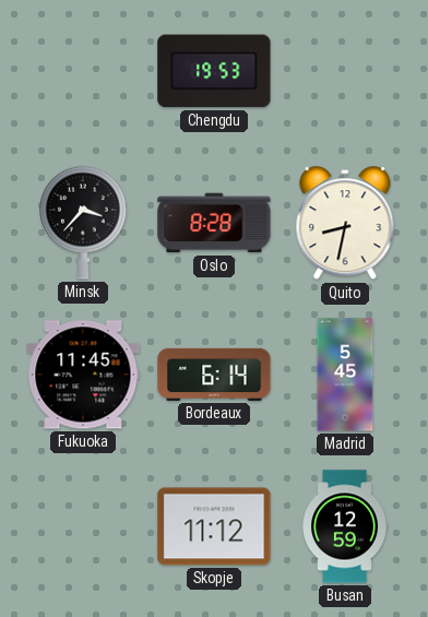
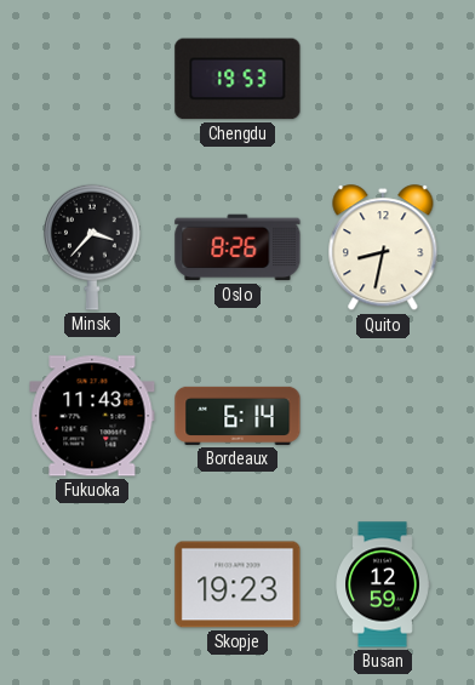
Oslo: 8:28 -> 8:26
Fukuoka: 11:45 -> 11:43
Madrid: 5:45 -> none
Skopje: 11:12 -> 19:23
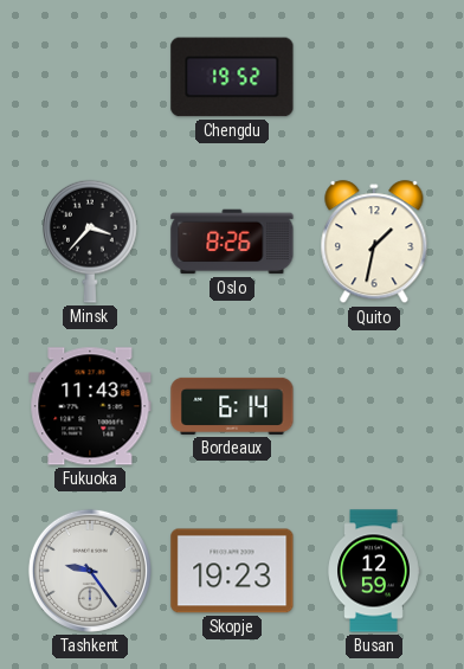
Chengdu: 19:53 -> 19:52
Quito: 8:32 -> 1:32
Tashkent: none -> 9:24
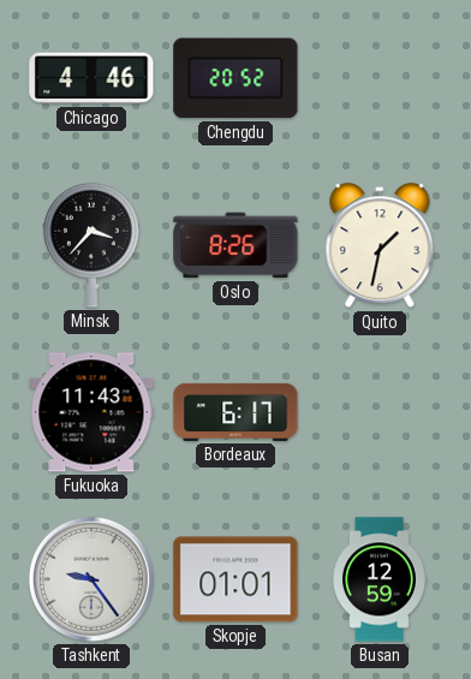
Chicago: none -> 4:46
Chengdu: 19:52 -> 20:52
Bordeaux: 6:14 -> 6:17
Skopje: 19:23 -> 01:01
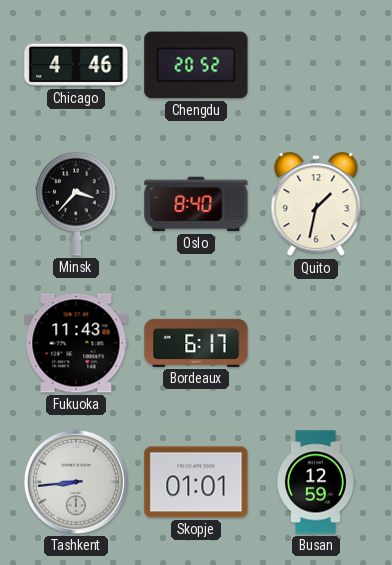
Oslo: 8:26 -> 8:40
Tashkent: 9:24 -> 8:44
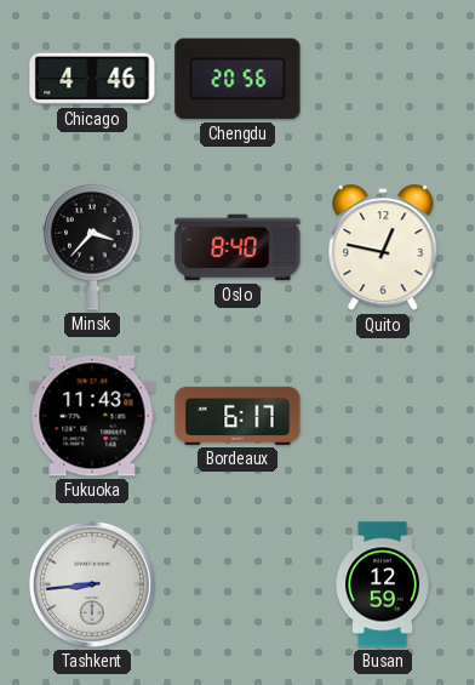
Chengdu: 20:52 -> 20:56
Quito: 1:32 -> 12:47
Skopje: 01:01 -> none
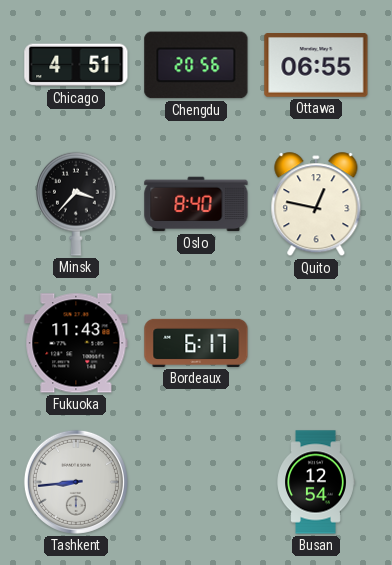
Chicago: 4:46 -> 4:51
Ottawa: none -> 06:55
Busan: 12:59 -> 12:54
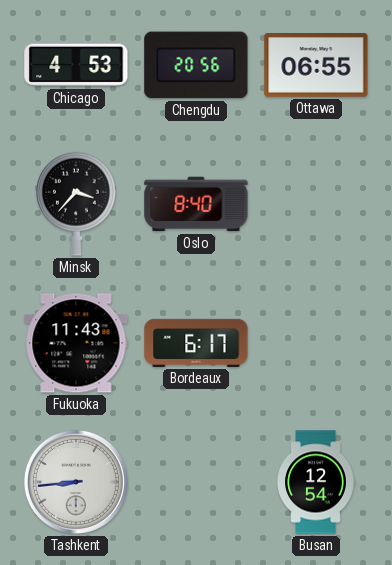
Chicago: 4:51 -> 4:53
Quito: 12:47 -> none
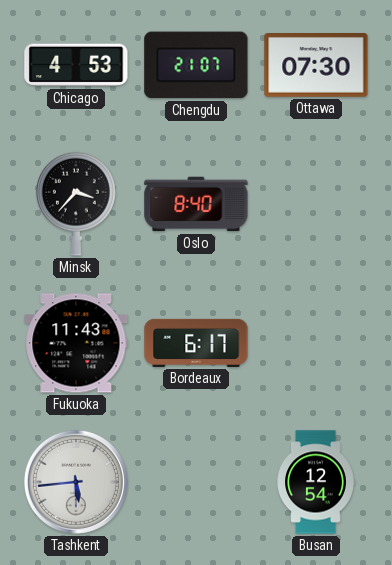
Chengdu: 20:56 -> 21:07
Ottawa: 06:55 -> 07:30
Tashkent: 8:44 -> 5:44
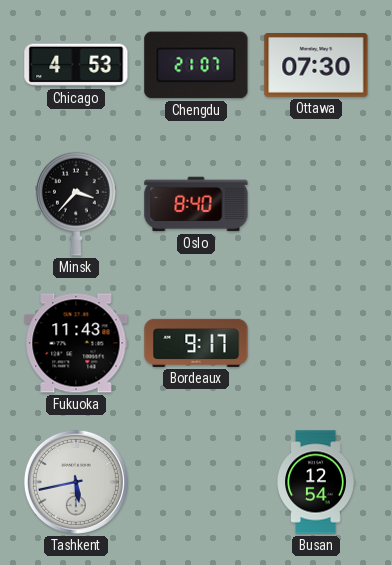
Bordeaux: 6:17 -> 9:17
Tashkent: 5:44 -> 5:43
